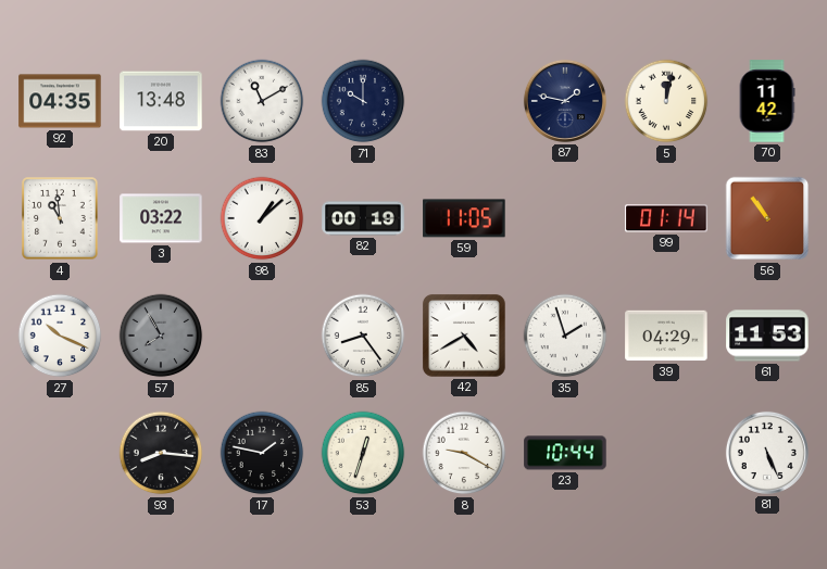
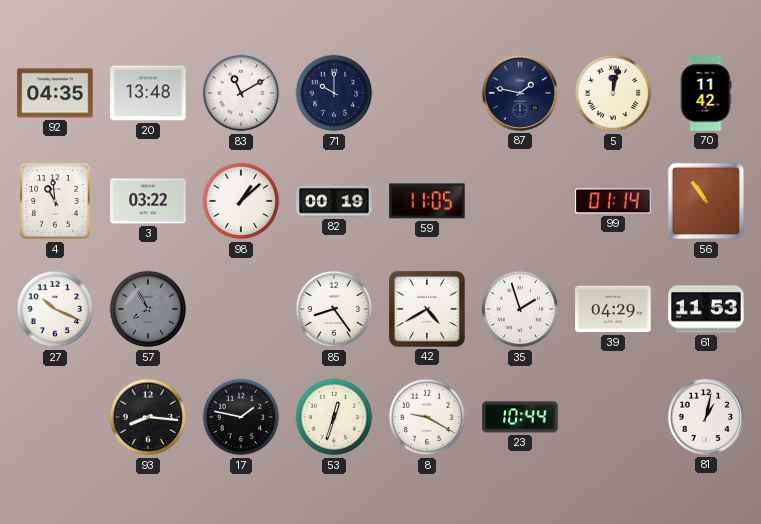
81: 5:26 -> 1:02
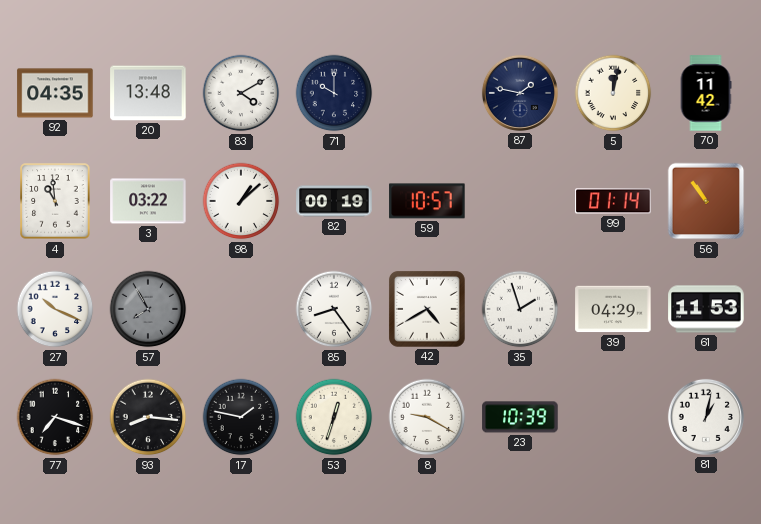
83: 11:10 -> 4:10
59: 11:05 -> 10:57
77: none -> 7:18
23: 10:44 -> 10:39
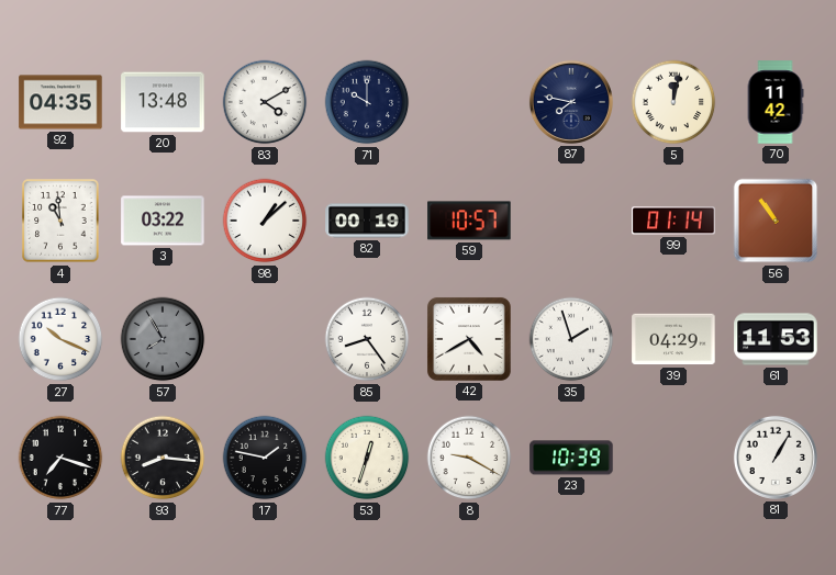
87: 1:47 -> 7:47
81: 1:02 -> 1:05
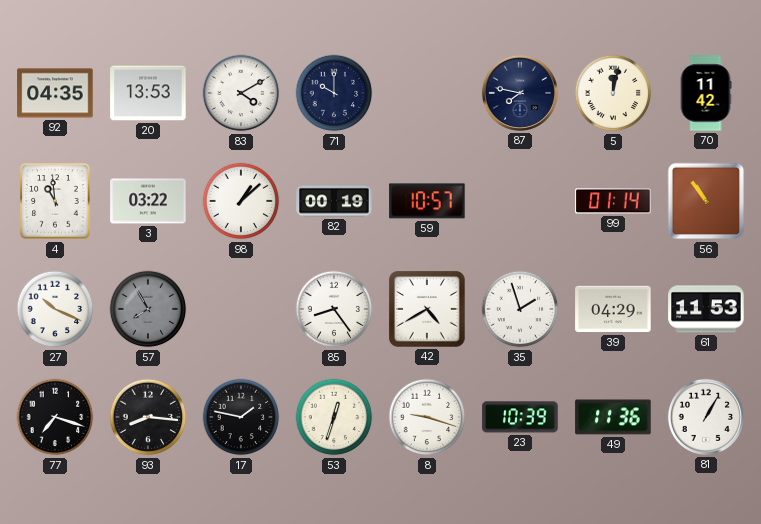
20: 13:48 -> 13:53
8: 9:20 -> 9:18
49: none -> 11:36
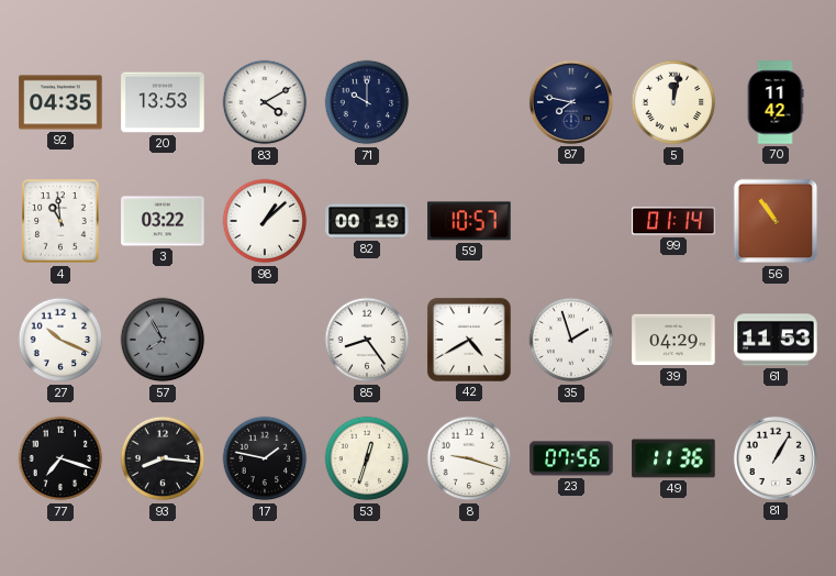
23: 10:39 -> 07:56
